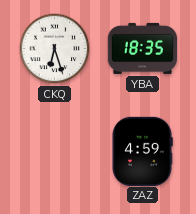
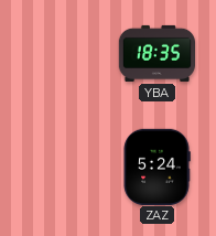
CKQ: 6:27 -> none
ZAZ: 4:59 -> 5:24
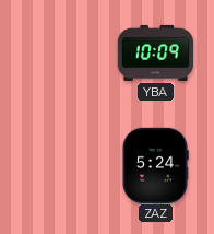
YBA: 18:35 -> 10:09
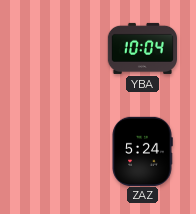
YBA: 10:09 -> 10:04
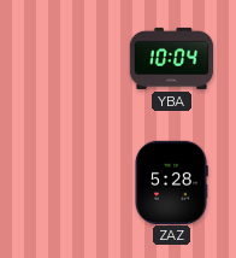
ZAZ: 5:24 -> 5:28
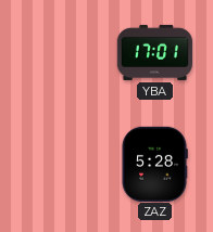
YBA: 10:04 -> 17:01
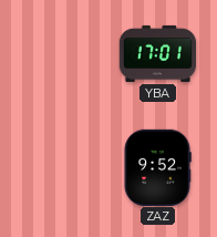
ZAZ: 5:28 -> 9:52
